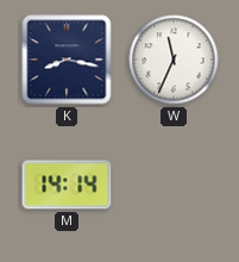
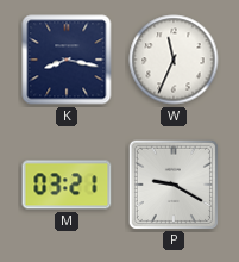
M: 14:14 -> 03:21
P: none -> 9:20
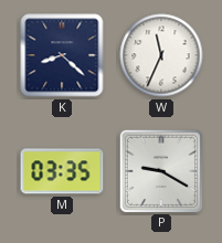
K: 8:17 -> 8:22
M: 03:21 -> 03:35
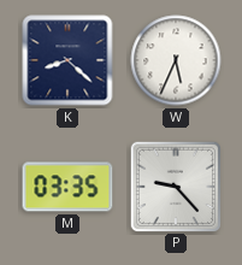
W: 11:34 -> 5:34
P: 9:20 -> 9:23
